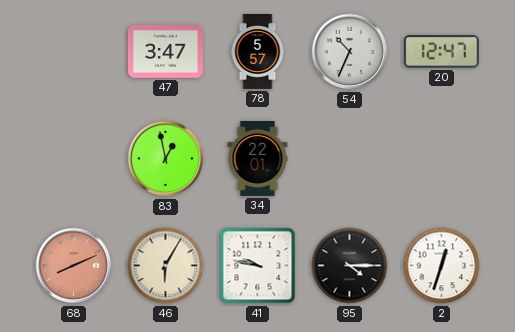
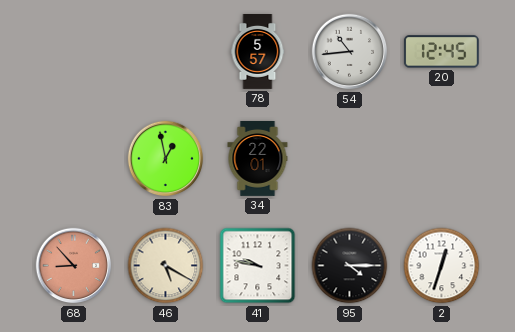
47: 3:47 -> none
54: 10:34 -> 10:44
20: 12:47 -> 12:45
68: 8:11 -> 8:53
46: 6:05 -> 5:20
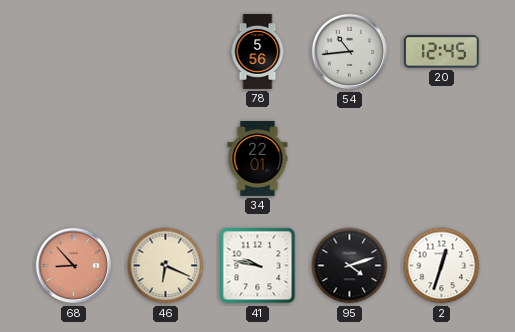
78: 5:57 -> 5:56
83: 12:58 -> none
46: 5:20 -> 6:19
95: 4:15 -> 4:12
